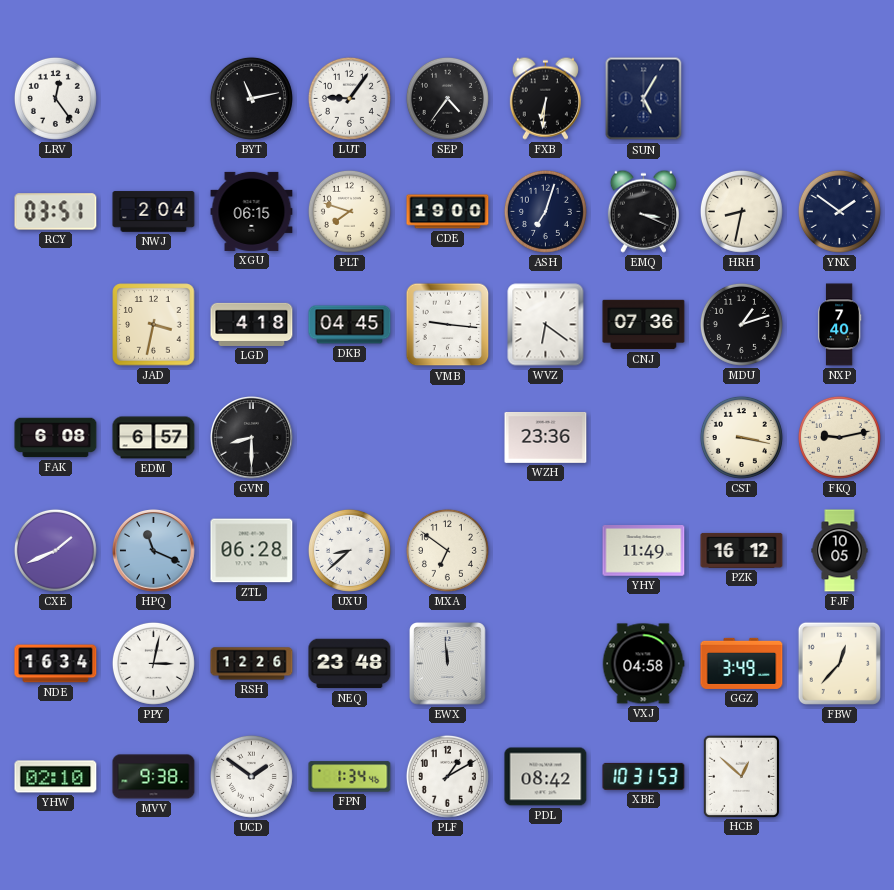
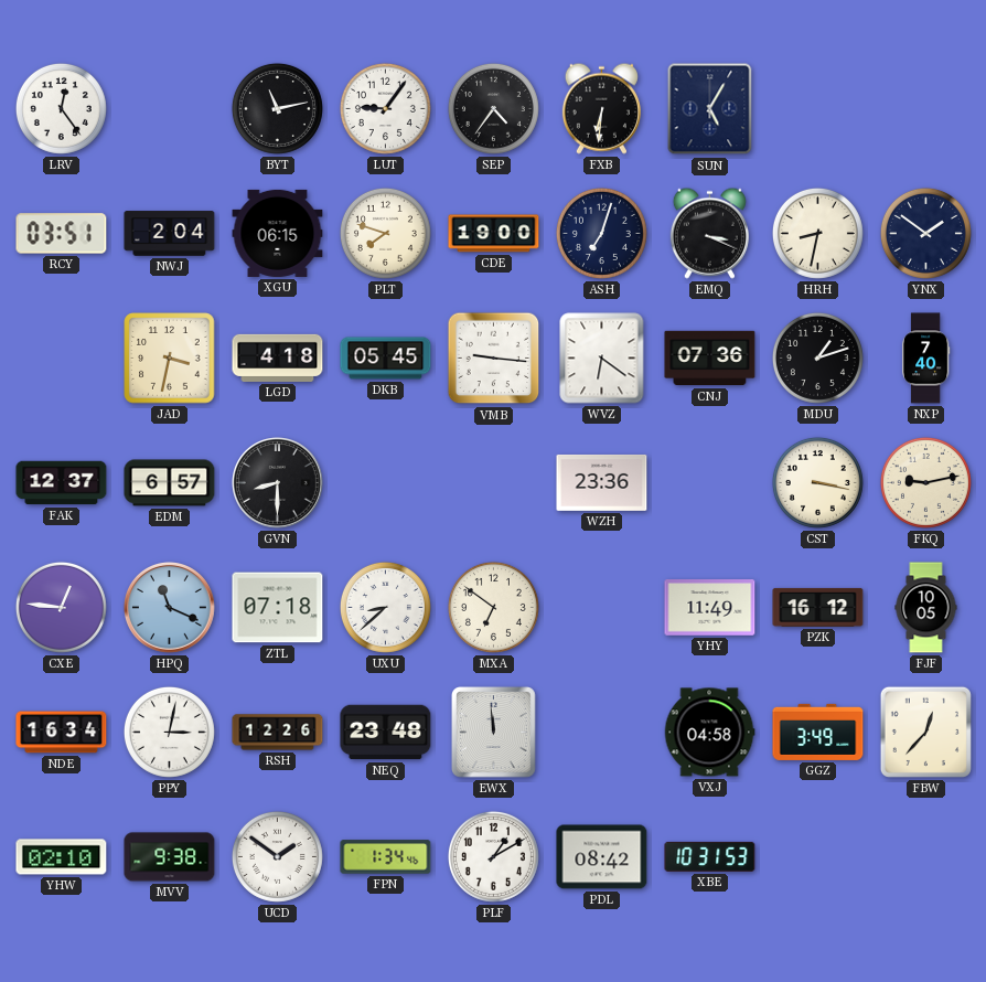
DKB: 04:45 -> 05:45
FAK: 6:08 -> 12:37
CXE: 1:41 -> 12:46
ZTL: 06:28 -> 07:18
HCB: 12:52 -> none
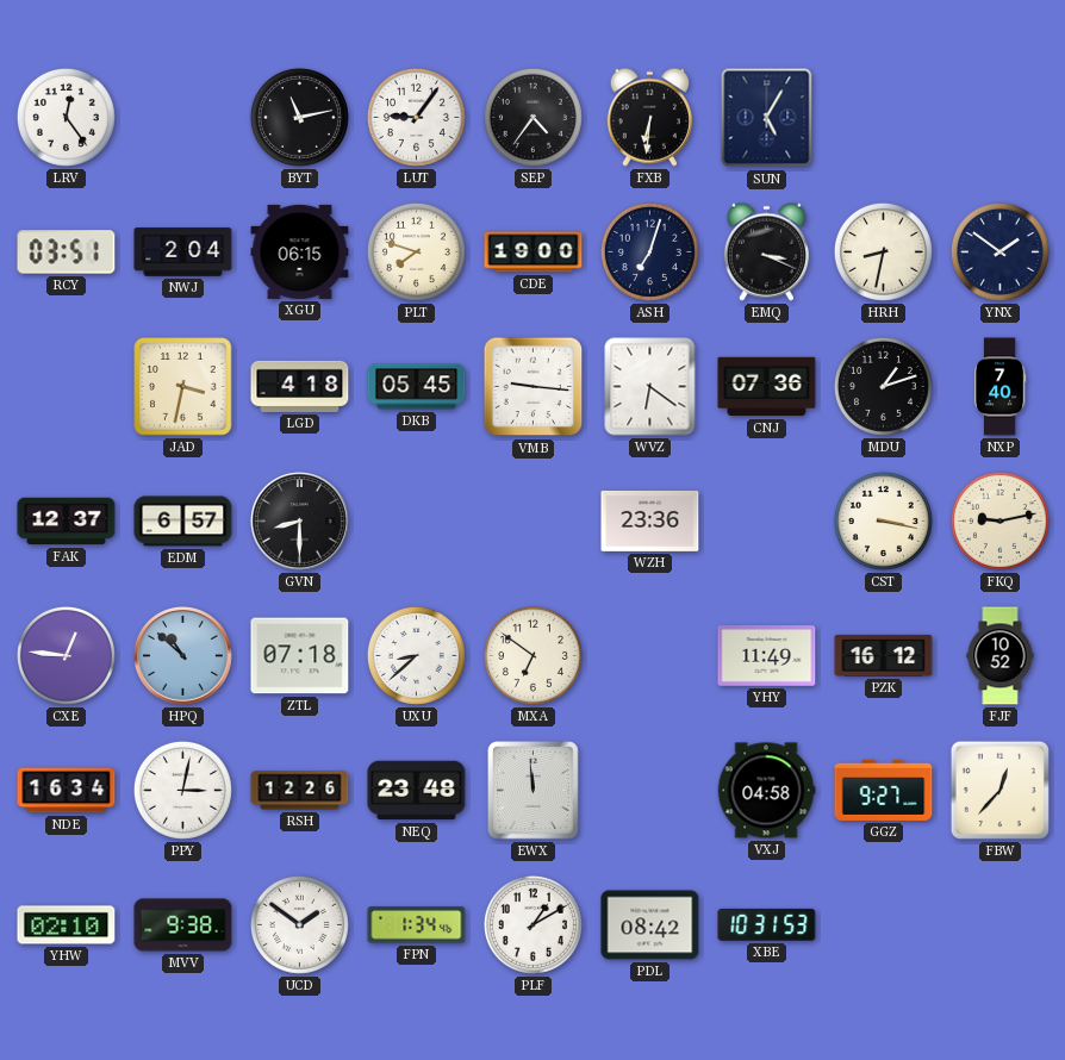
HPQ: 11:19 -> 10:52
FJF: 10:05 -> 10:52
GGZ: 3:49 -> 9:27
